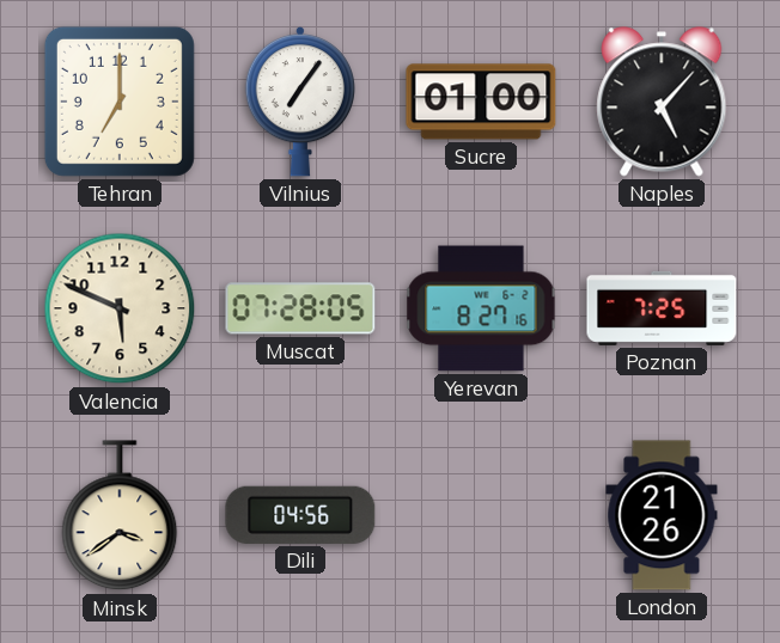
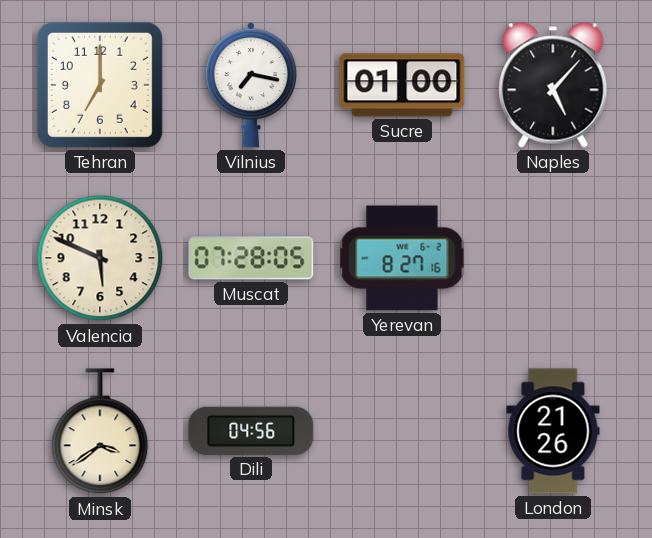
Vilnius: 7:06 -> 7:17
Poznan: 7:25 -> none
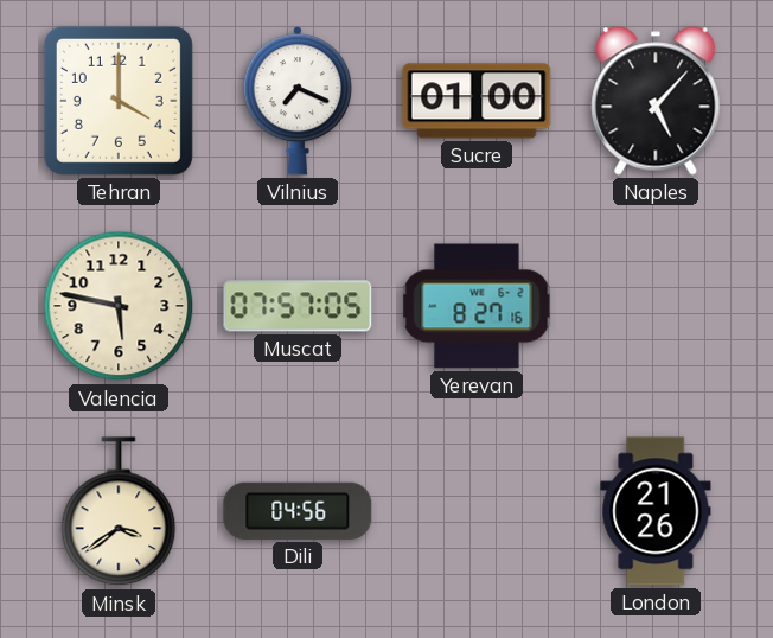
Tehran: 7:00 -> 4:00
Vilnius: 7:17 -> 7:19
Valencia: 5:49 -> 5:47
Muscat: 07:28 -> 07:57
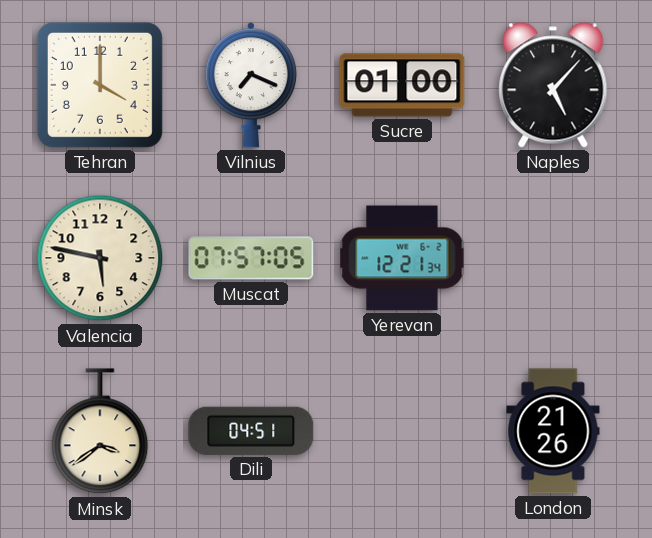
Yerevan: 8:27 -> 12:21
Dili: 04:56 -> 04:51
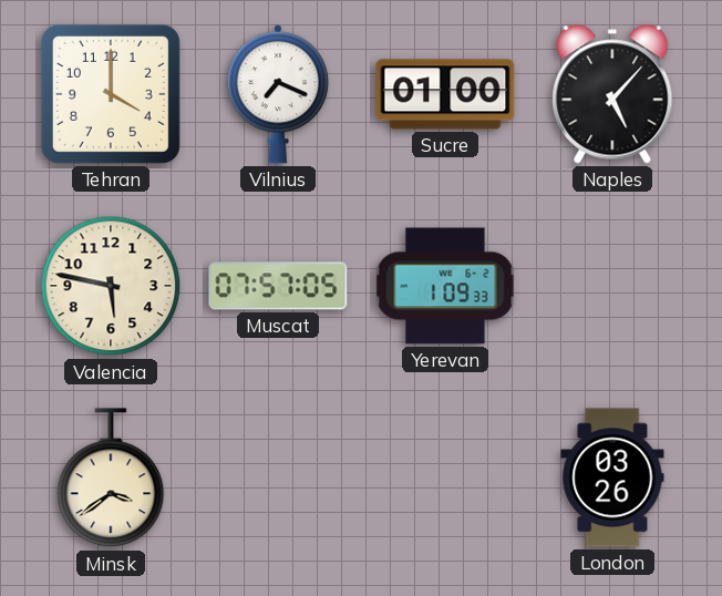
Yerevan: 12:21 -> 1:09
Dili: 04:51 -> none
London: 21:26 -> 03:26
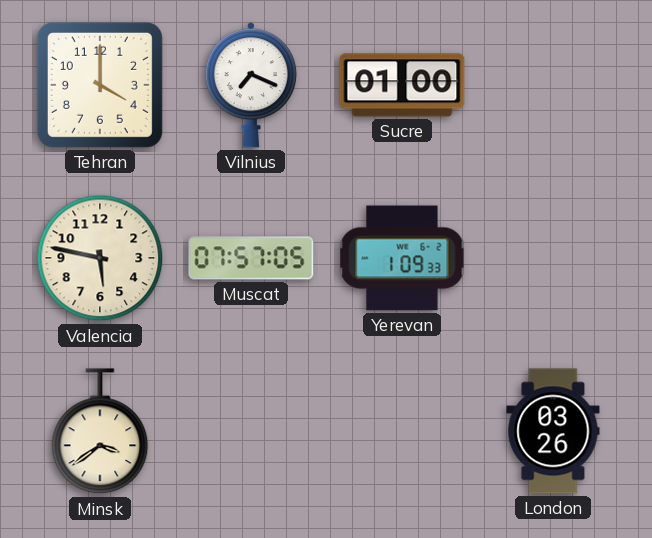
Naples: 5:07 -> none
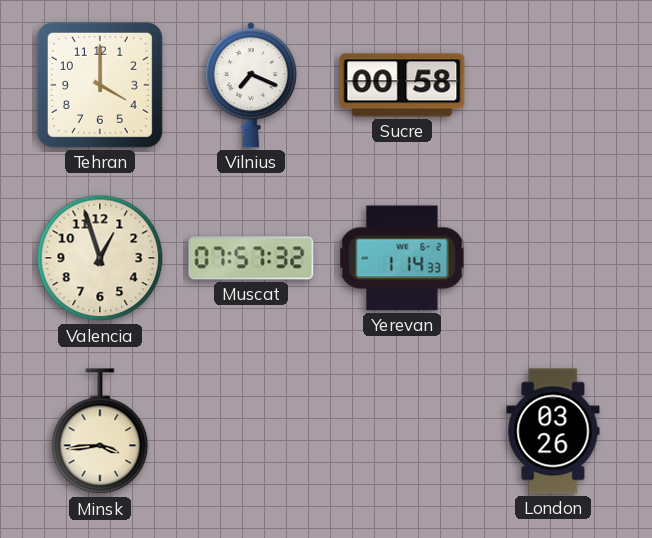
Sucre: 01:00 -> 00:58
Valencia: 5:47 -> 12:57
Muscat: 07:57:05 -> 07:57:32
Yerevan: 1:09 -> 1:14
Minsk: 3:39 -> 3:44
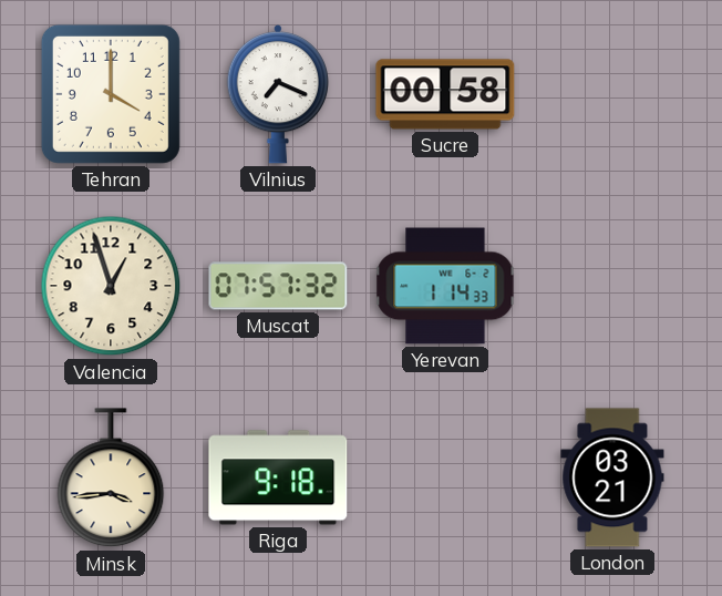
Riga: none -> 9:18
London: 03:26 -> 03:21
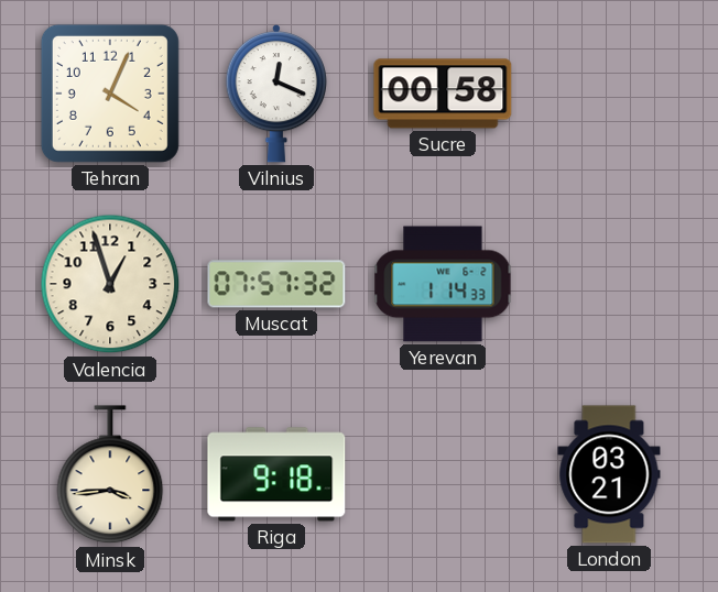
Tehran: 4:00 -> 4:04
Vilnius: 7:19 -> 12:19
